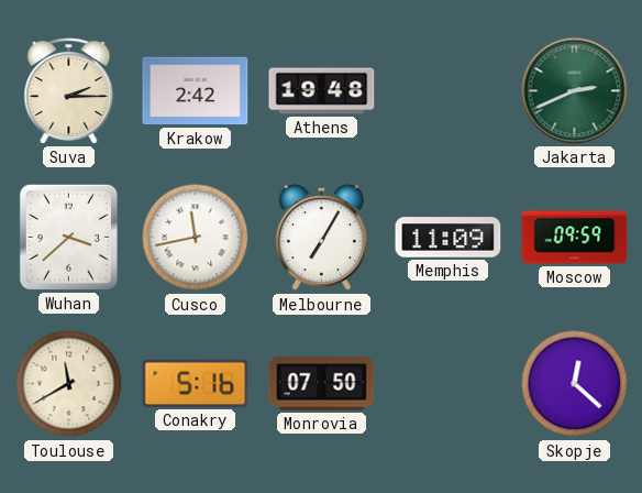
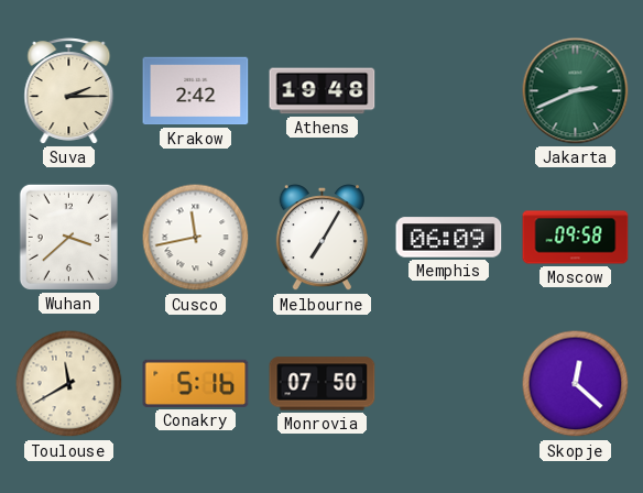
Memphis: 11:09 -> 06:09
Moscow: 09:59 -> 09:58
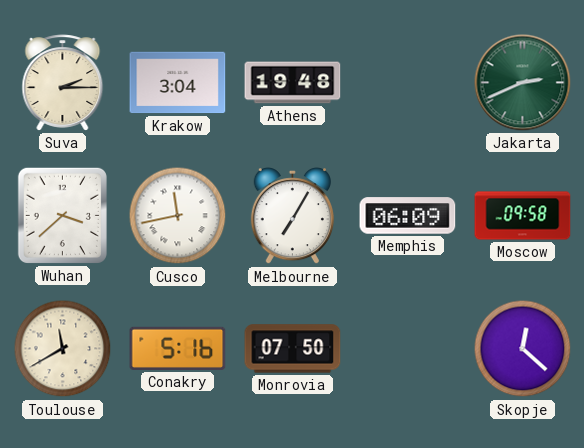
Krakow: 2:42 -> 3:04
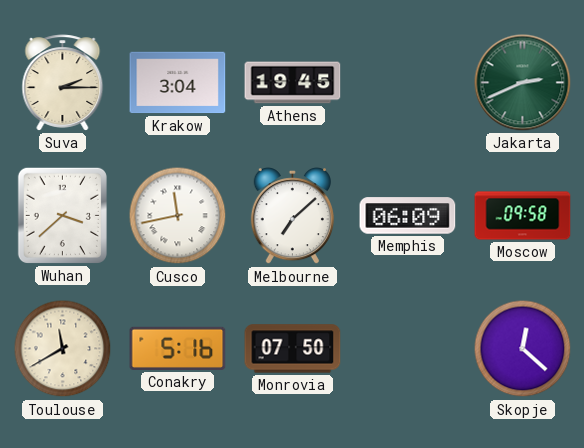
Athens: 19:48 -> 19:45
Melbourne: 7:05 -> 7:08
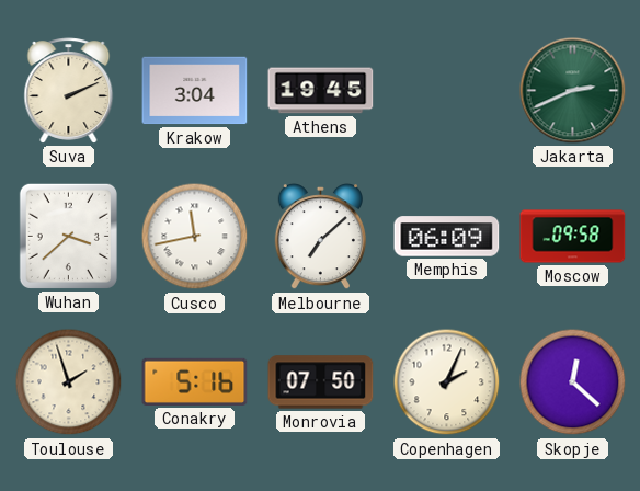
Suva: 2:15 -> 2:11
Toulouse: 11:40 -> 1:57
Copenhagen: none -> 2:04
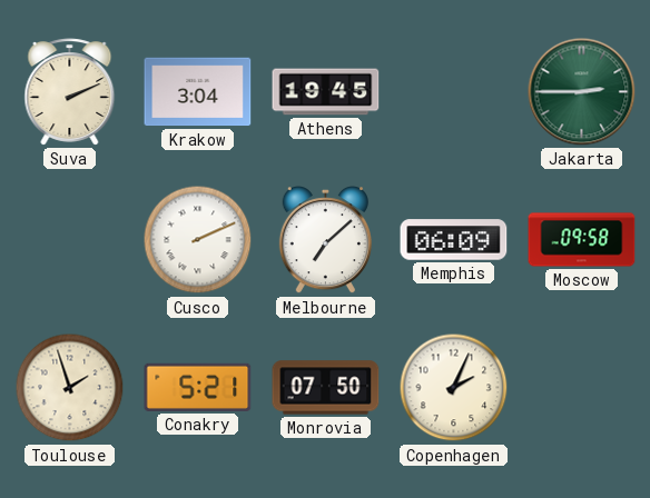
Jakarta: 2:41 -> 2:45
Wuhan: 3:38 -> none
Cusco: 11:43 -> 2:11
Conakry: 5:16 -> 5:21
Skopje: 12:22 -> none
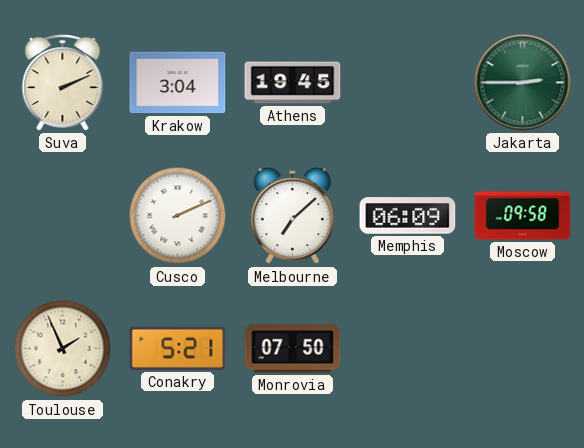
Toulouse: 1:57 -> 1:56
Copenhagen: 2:04 -> none
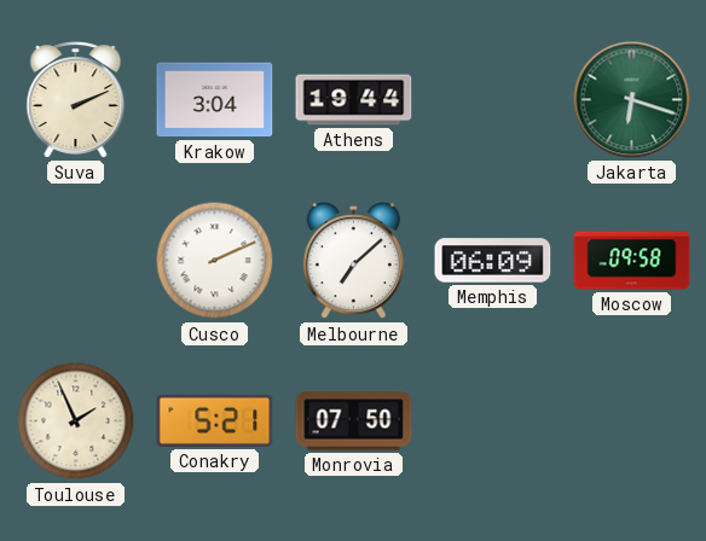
Athens: 19:45 -> 19:44
Jakarta: 2:45 -> 6:18
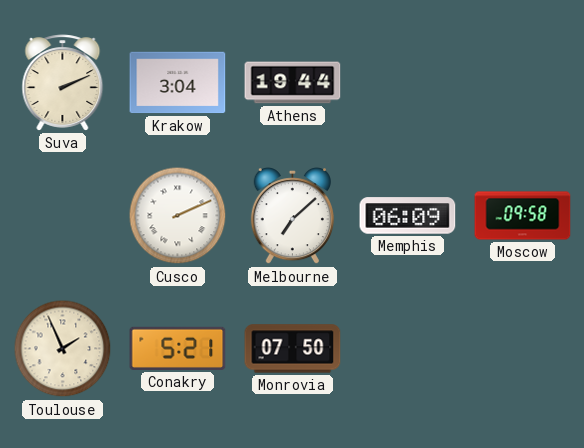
Jakarta: 6:18 -> none
